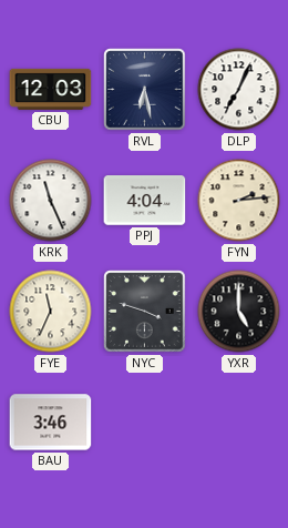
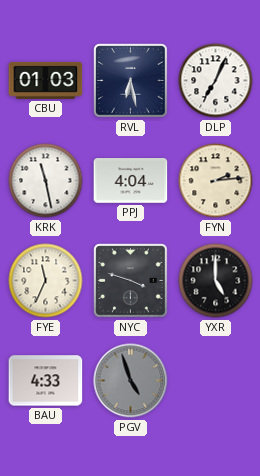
CBU: 12:03 -> 01:03
KRK: 11:26 -> 11:28
BAU: 3:46 -> 4:33
PGV: none -> 4:57
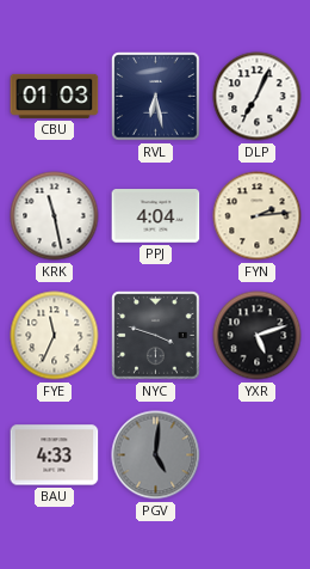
YXR: 5:00 -> 5:12
PGV: 4:57 -> 5:01
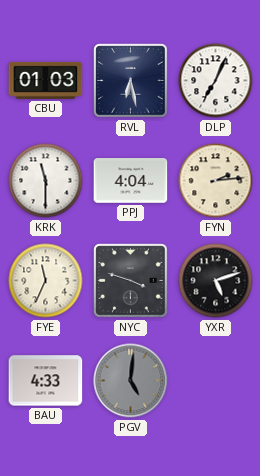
KRK: 11:28 -> 11:30
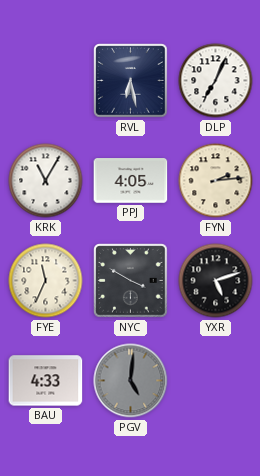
CBU: 01:03 -> none
KRK: 11:30 -> 11:05
PPJ: 4:04 -> 4:05
NYC: 3:48 -> 3:50
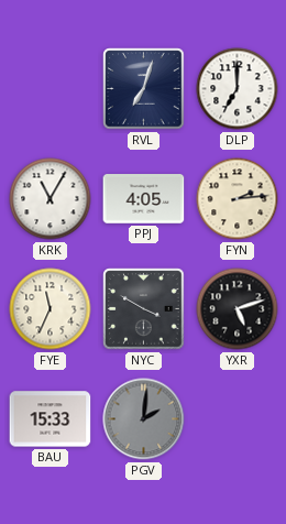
RVL: 6:28 -> 7:03
DLP: 7:04 -> 7:00
BAU: 4:33 -> 15:33
PGV: 5:01 -> 2:01
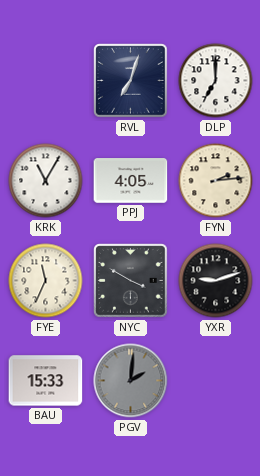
YXR: 5:12 -> 9:12
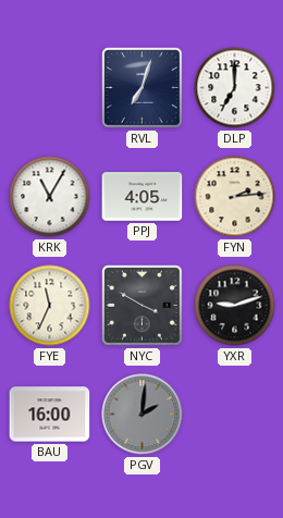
BAU: 15:33 -> 16:00
